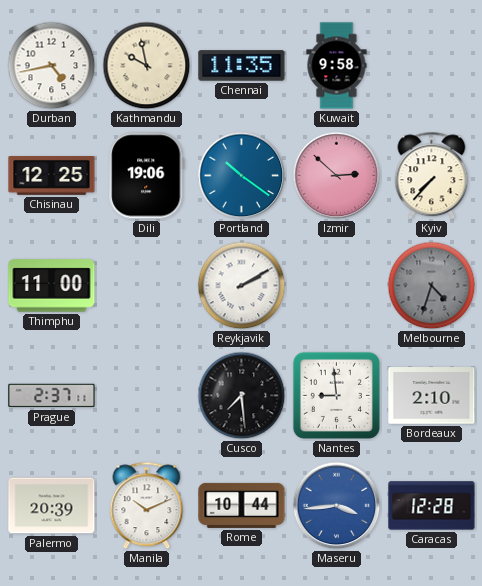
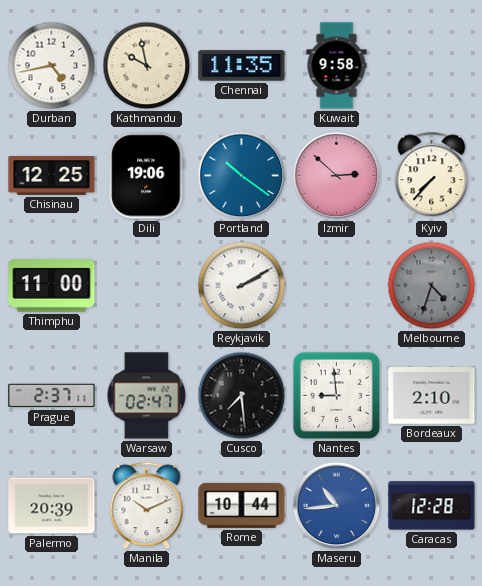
Warsaw: none -> 02:47
Maseru: 3:44 -> 10:44
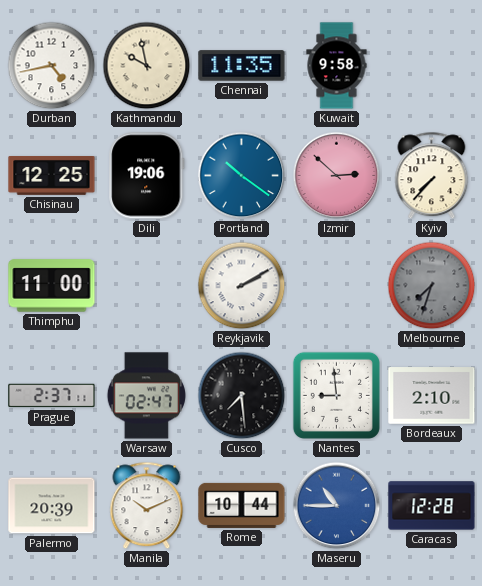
Melbourne: 4:33 -> 7:33
Maseru: 10:44 -> 10:45
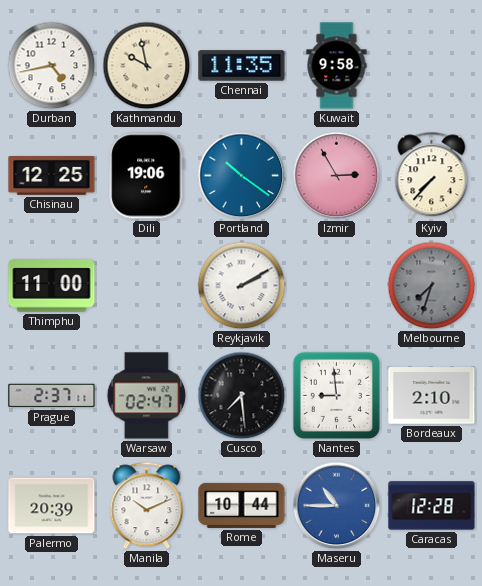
Izmir: 2:52 -> 2:55
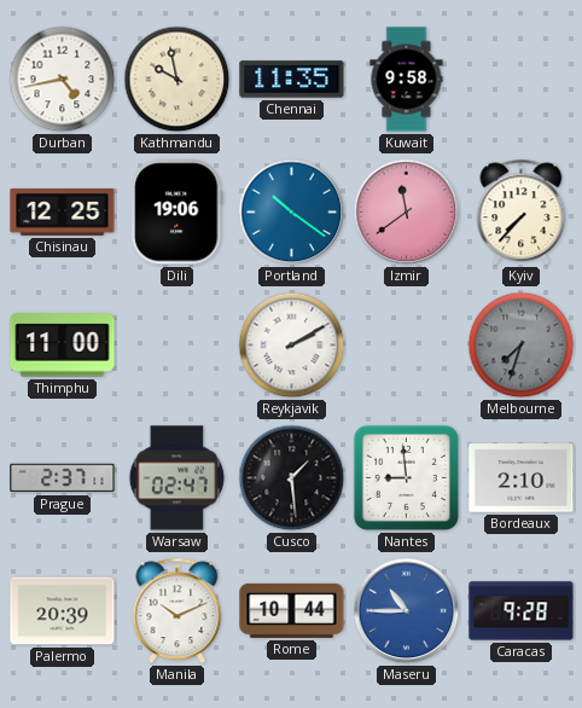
Izmir: 2:55 -> 11:39
Cusco: 7:29 -> 1:29
Caracas: 12:28 -> 9:28
